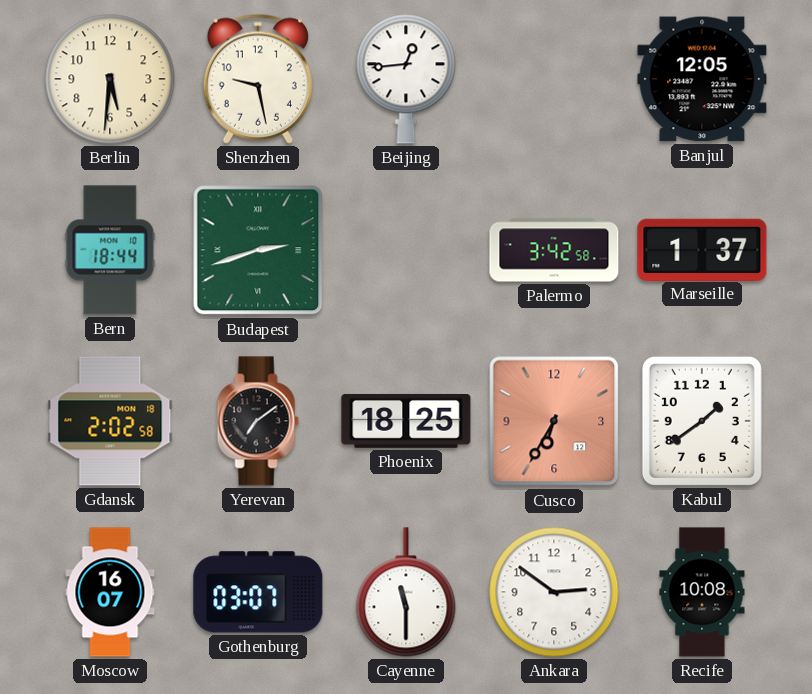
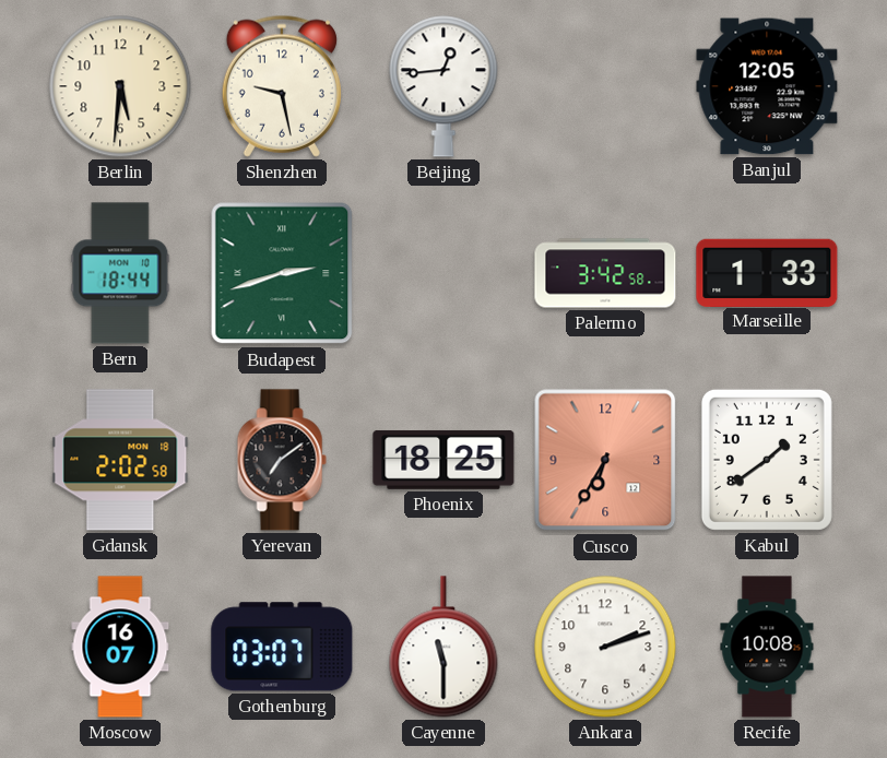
Marseille: 1:37 -> 1:33
Ankara: 2:51 -> 2:12
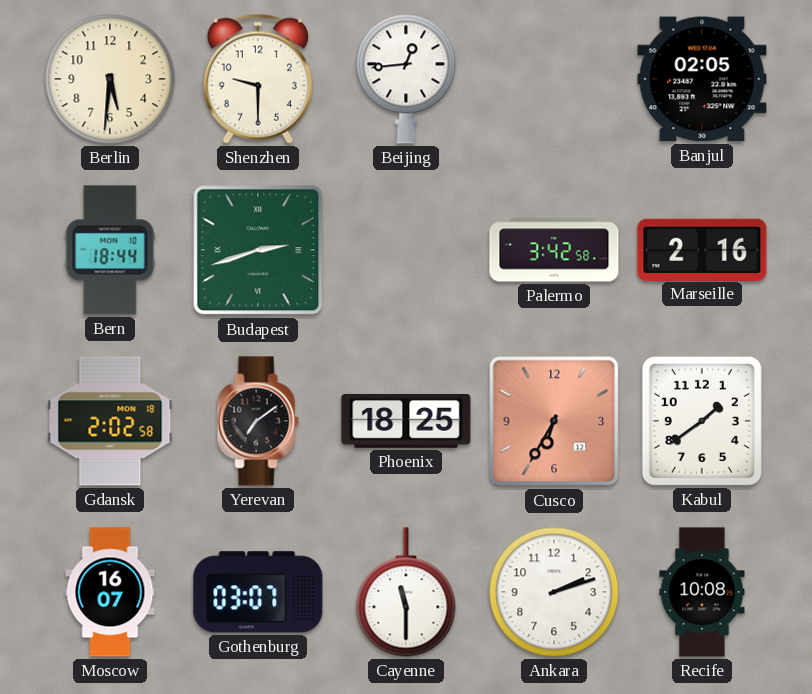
Shenzhen: 9:28 -> 9:30
Banjul: 12:05 -> 02:05
Marseille: 1:33 -> 2:16
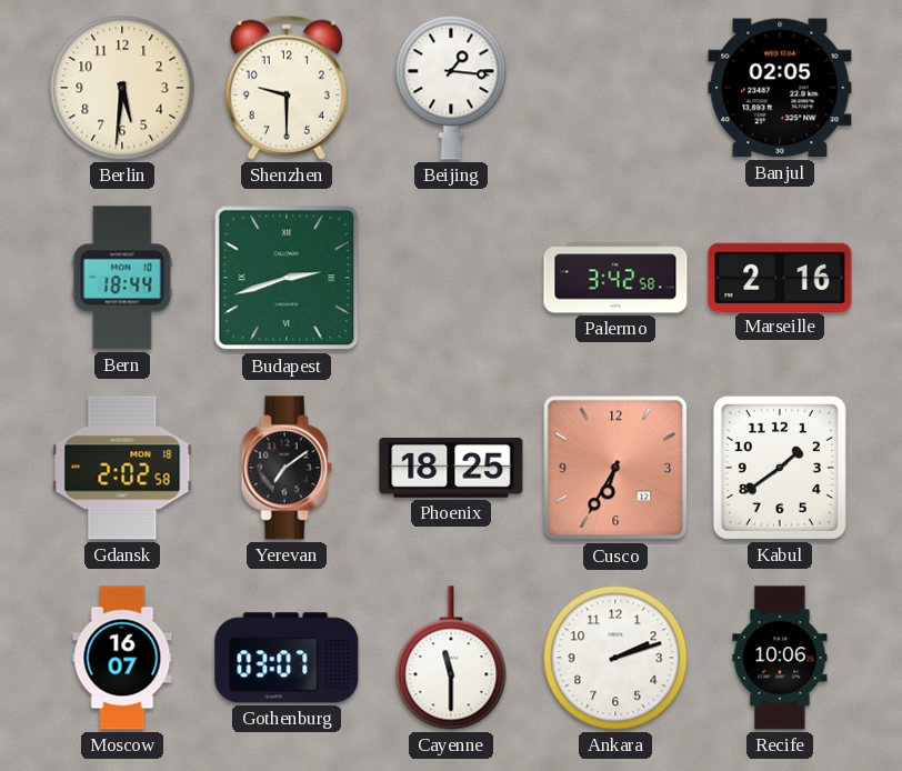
Beijing: 12:44 -> 1:16
Recife: 10:08 -> 10:06
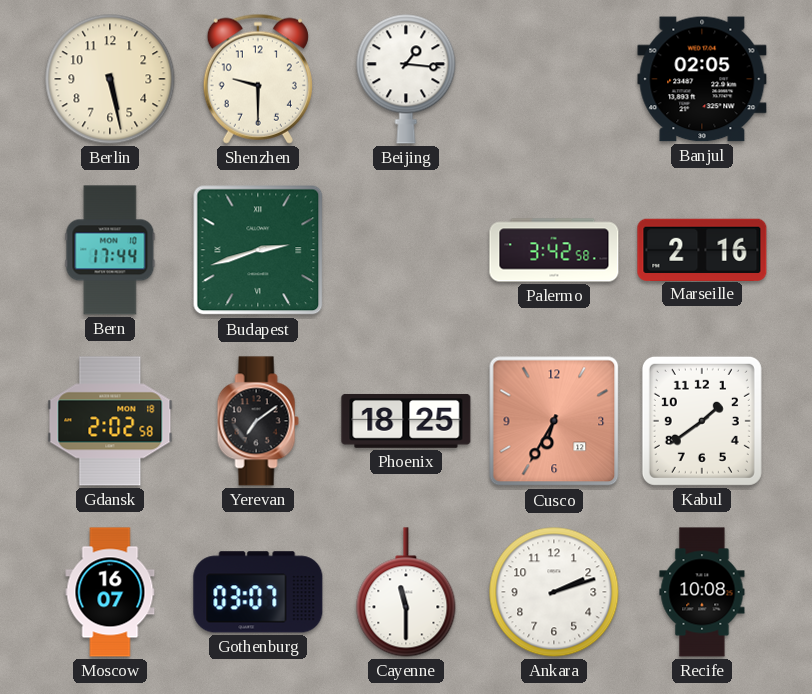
Berlin: 5:31 -> 5:28
Bern: 18:44 -> 17:44
Recife: 10:06 -> 10:08
